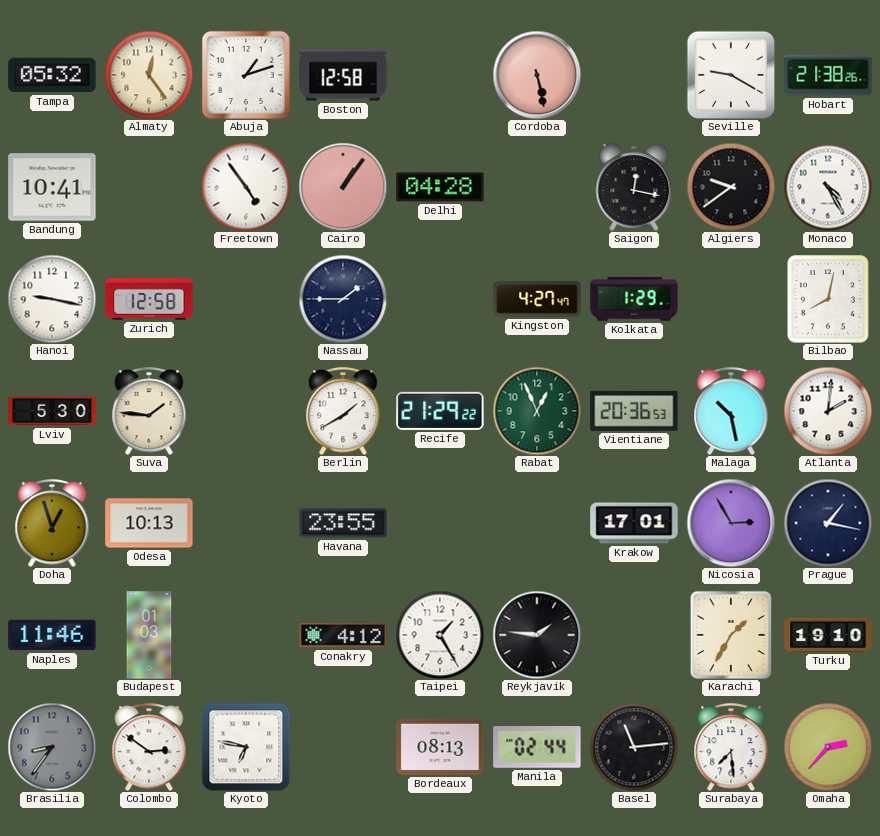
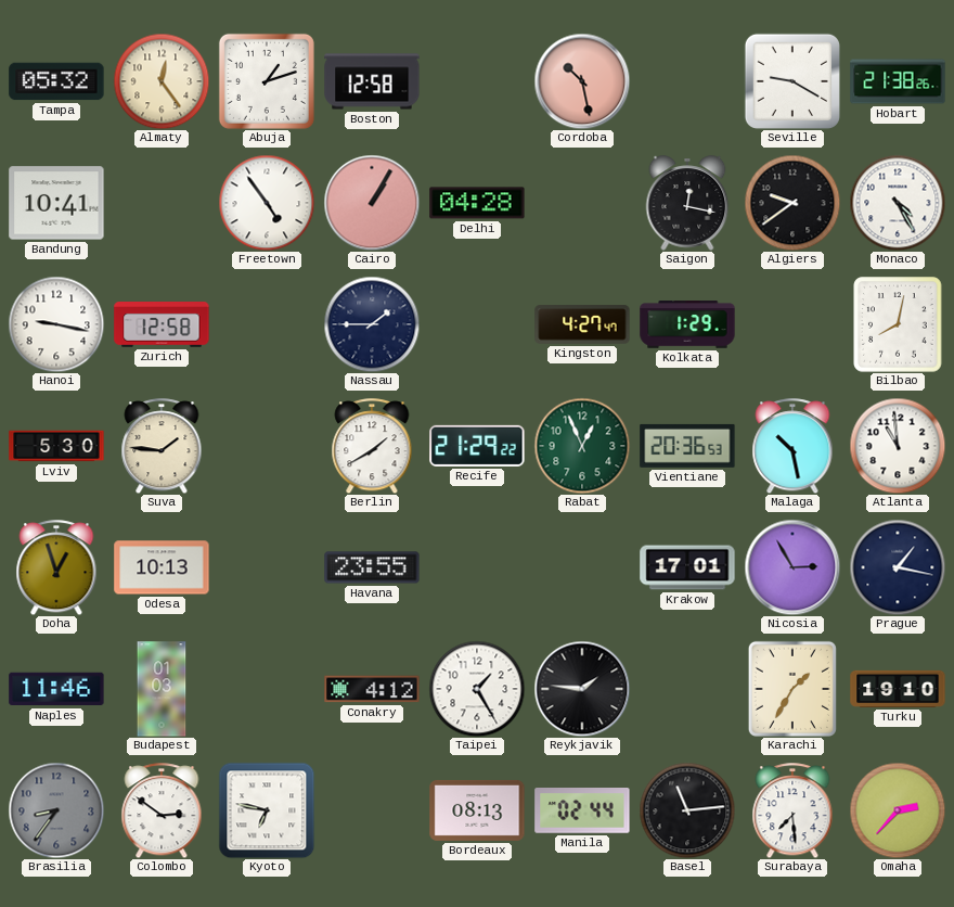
Cordoba: 5:28 -> 10:28
Cairo: 1:06 -> 1:05
Atlanta: 2:01 -> 10:59
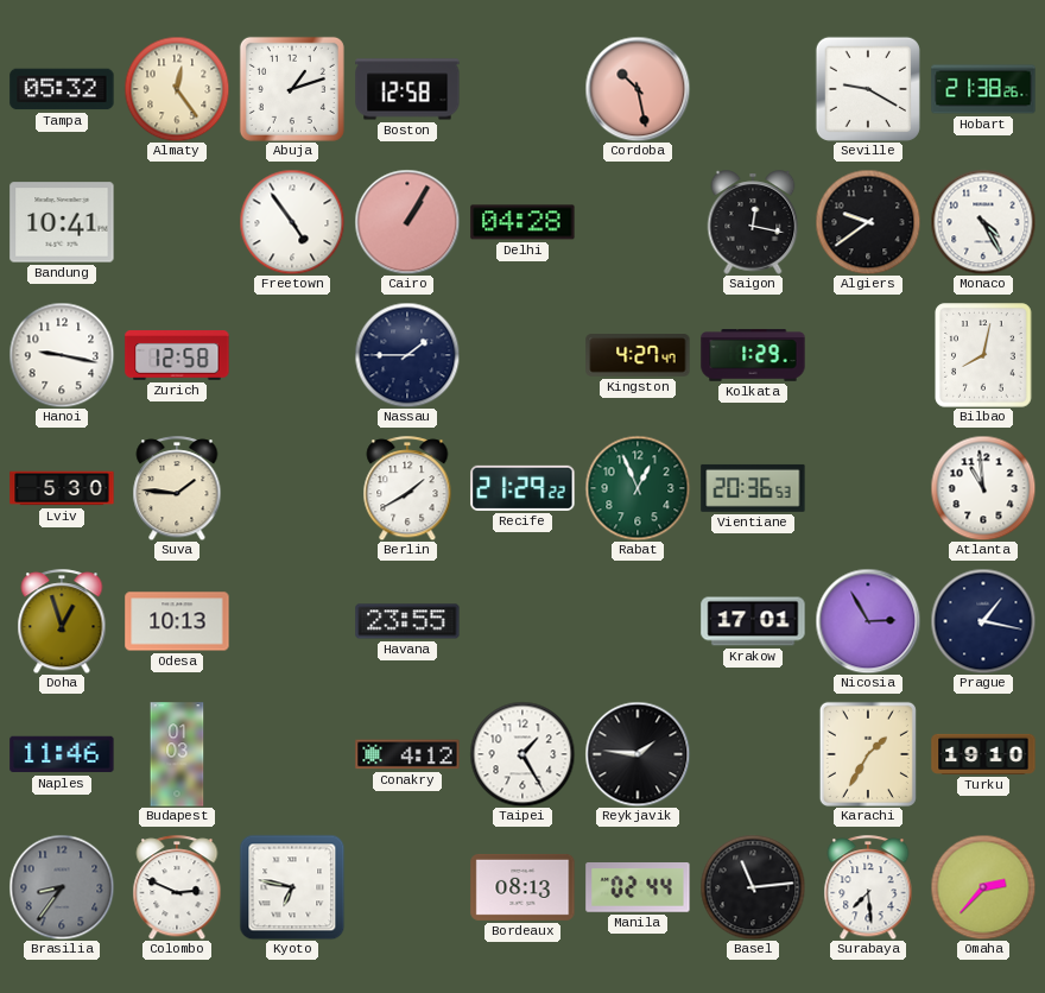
Malaga: 10:28 -> none
Colombo: 2:51 -> 2:49
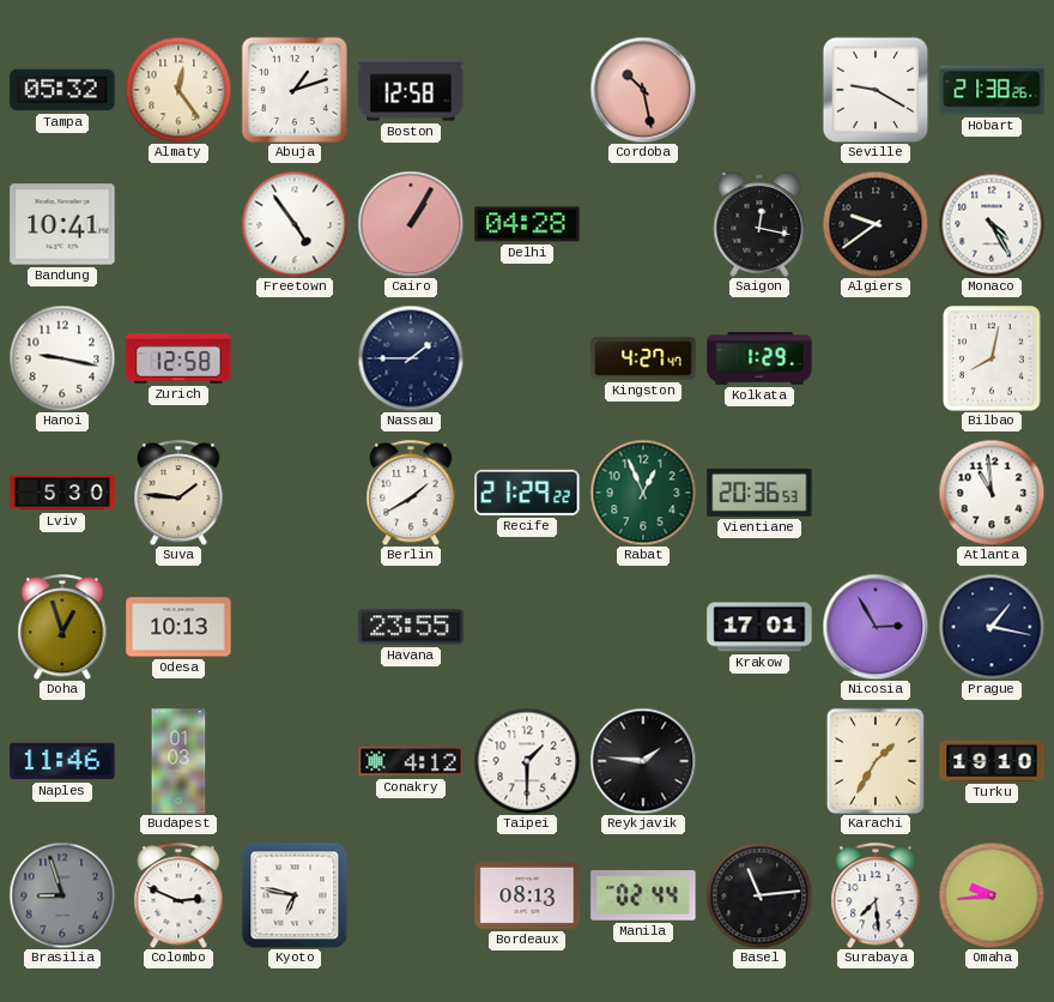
Taipei: 1:25 -> 1:30
Brasilia: 8:36 -> 8:57
Omaha: 2:37 -> 9:44
